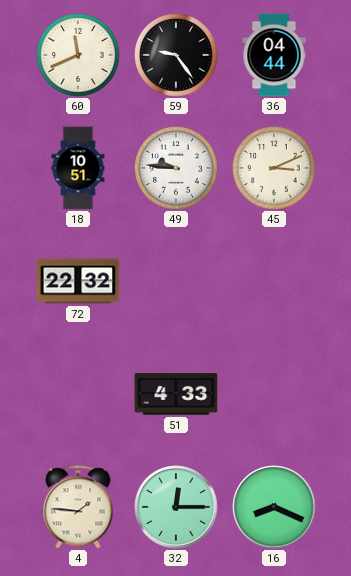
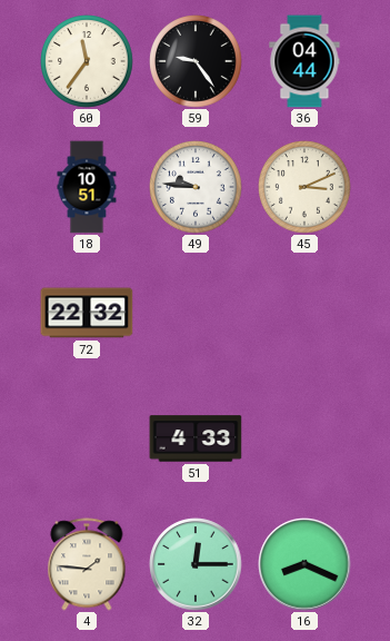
60: 11:41 -> 11:36
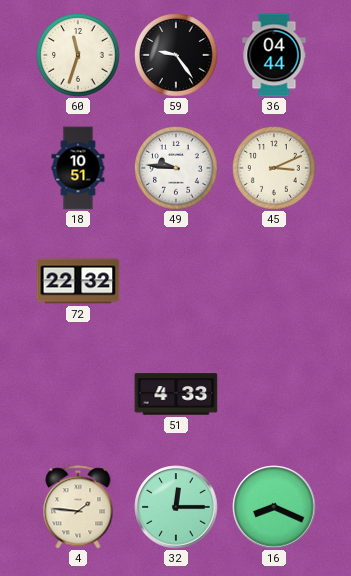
60: 11:36 -> 11:33
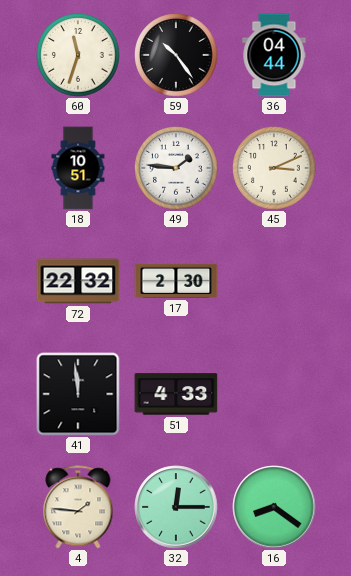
59: 9:24 -> 10:24
49: 9:46 -> 1:46
17: none -> 2:30
41: none -> 11:59
16: 8:19 -> 8:21
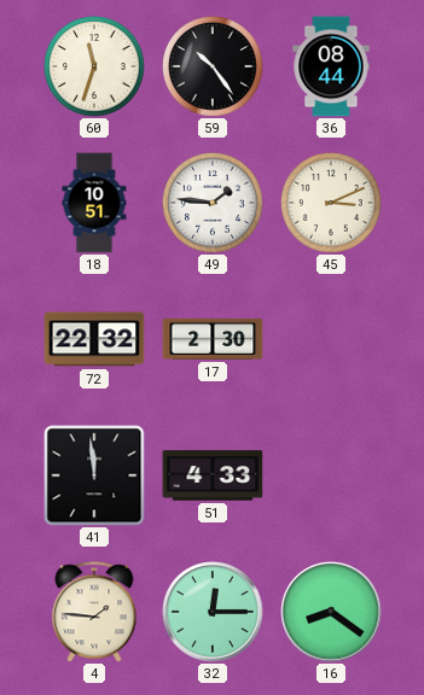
36: 04:44 -> 08:44
